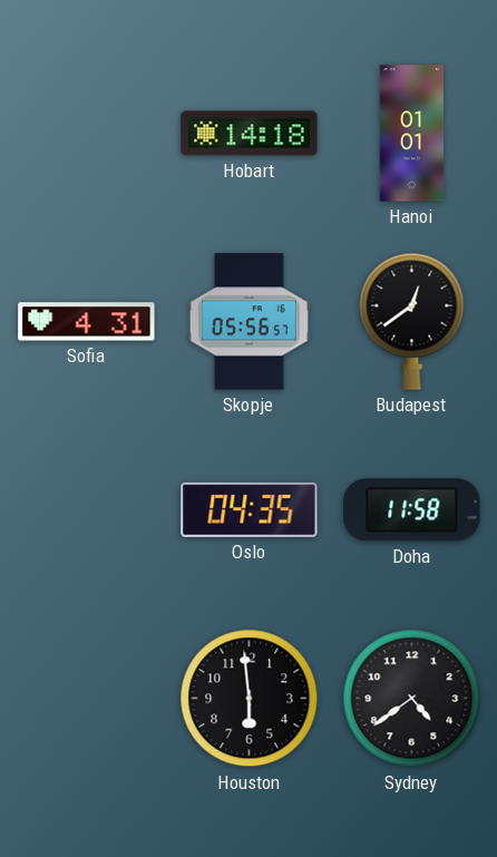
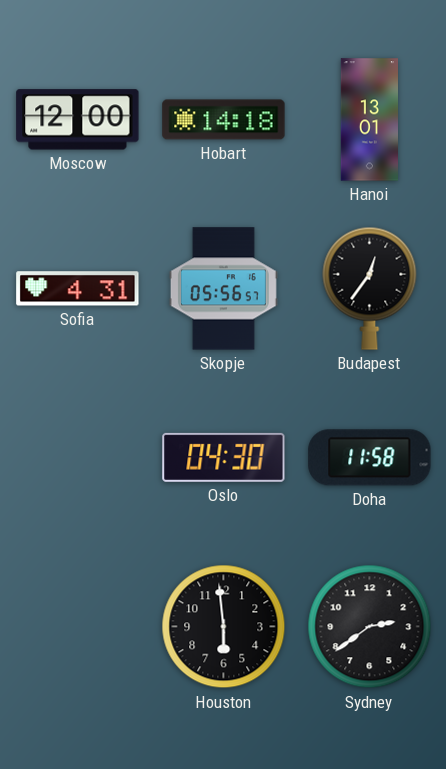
Moscow: none -> 12:00
Hanoi: 01:01 -> 13:01
Budapest: 12:39 -> 12:36
Oslo: 04:35 -> 04:30
Sydney: 4:39 -> 2:39
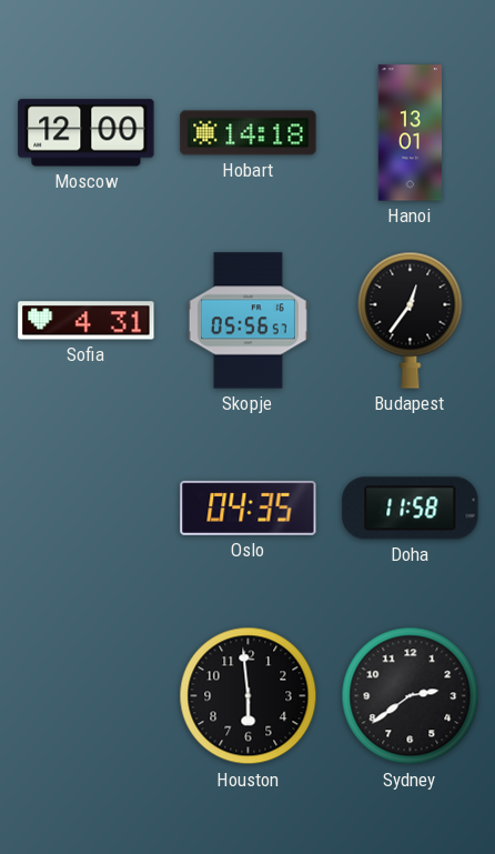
Oslo: 04:30 -> 04:35
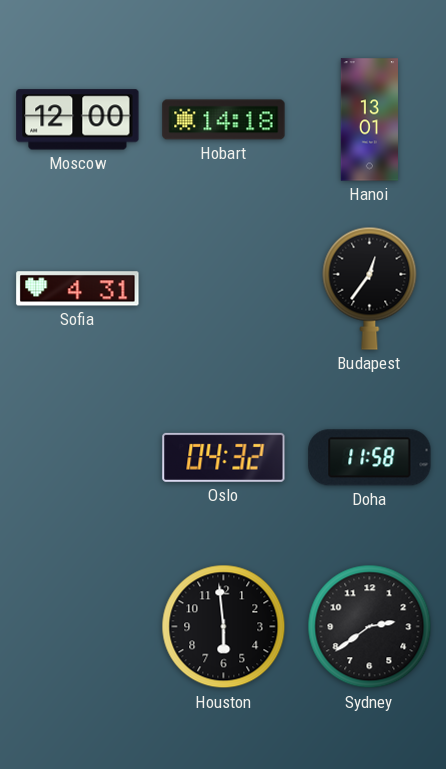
Skopje: 05:56 -> none
Oslo: 04:35 -> 04:32
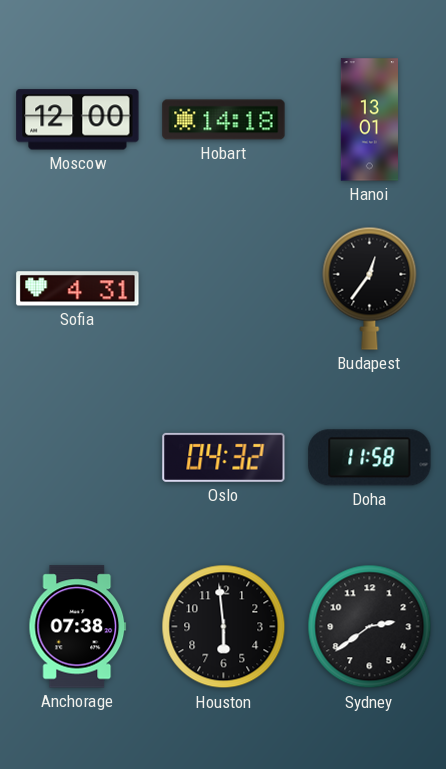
Anchorage: none -> 07:38
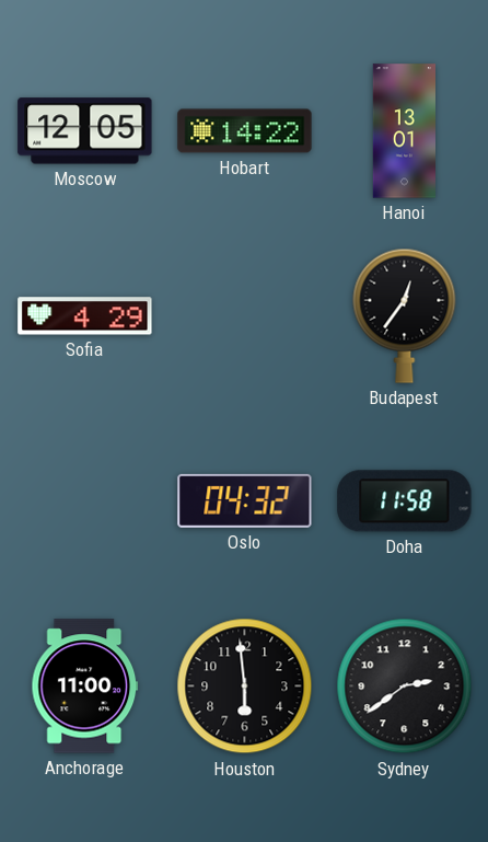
Moscow: 12:00 -> 12:05
Hobart: 14:18 -> 14:22
Sofia: 4:31 -> 4:29
Anchorage: 07:38 -> 11:00
